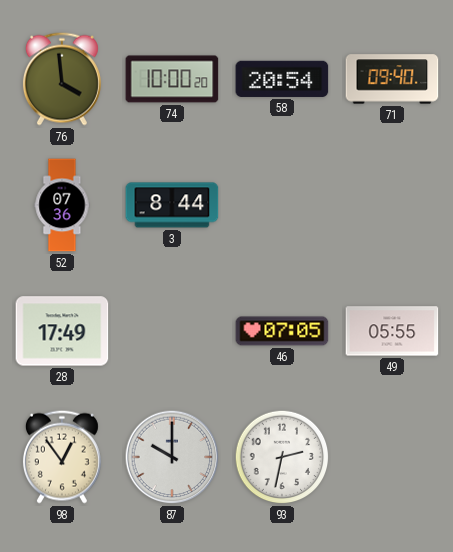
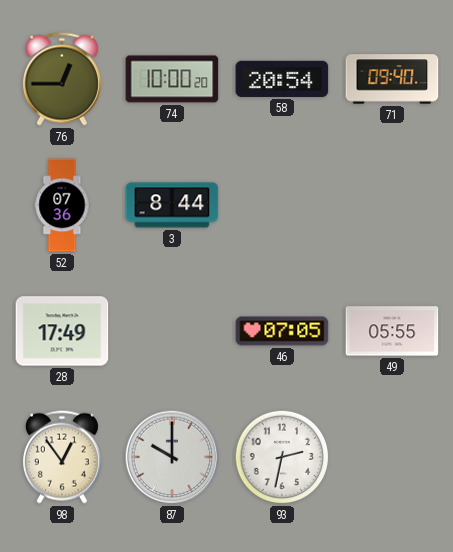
76: 3:59 -> 12:45
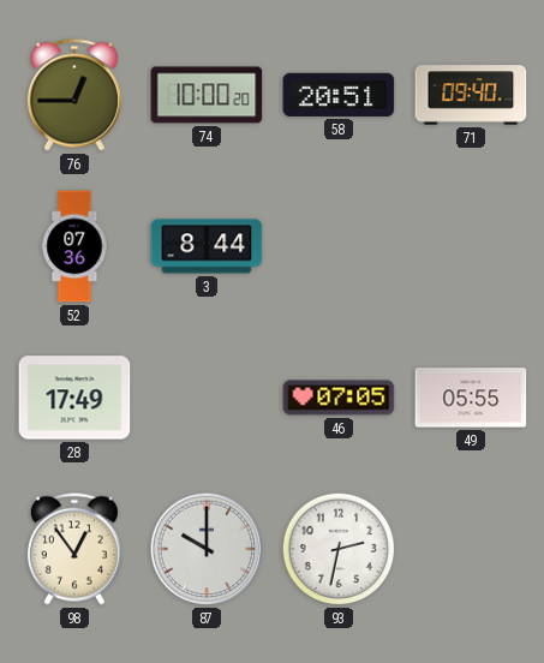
58: 20:54 -> 20:51
